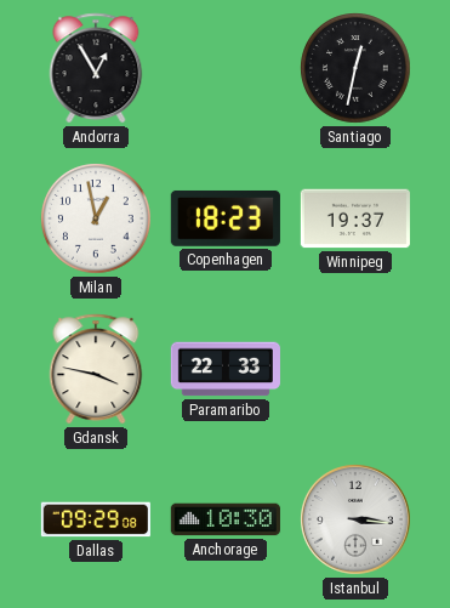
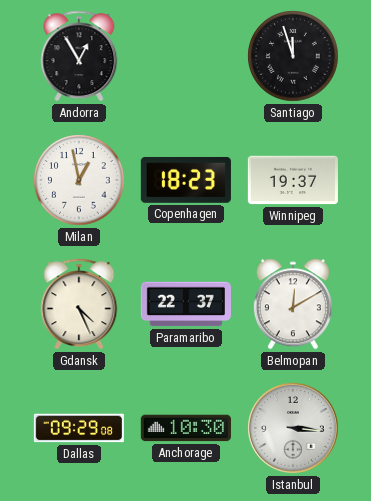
Santiago: 12:32 -> 11:57
Gdansk: 3:47 -> 4:26
Paramaribo: 22:33 -> 22:37
Belmopan: none -> 12:10
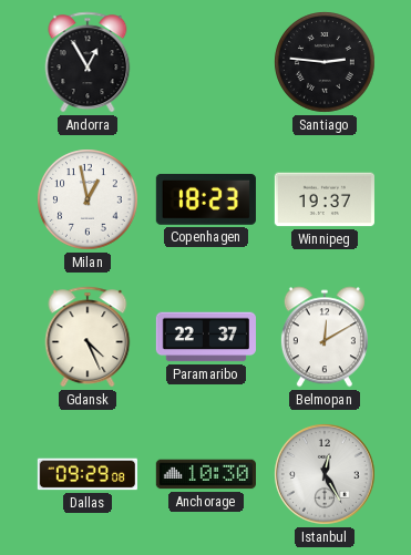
Santiago: 11:57 -> 2:46
Istanbul: 3:16 -> 12:25
